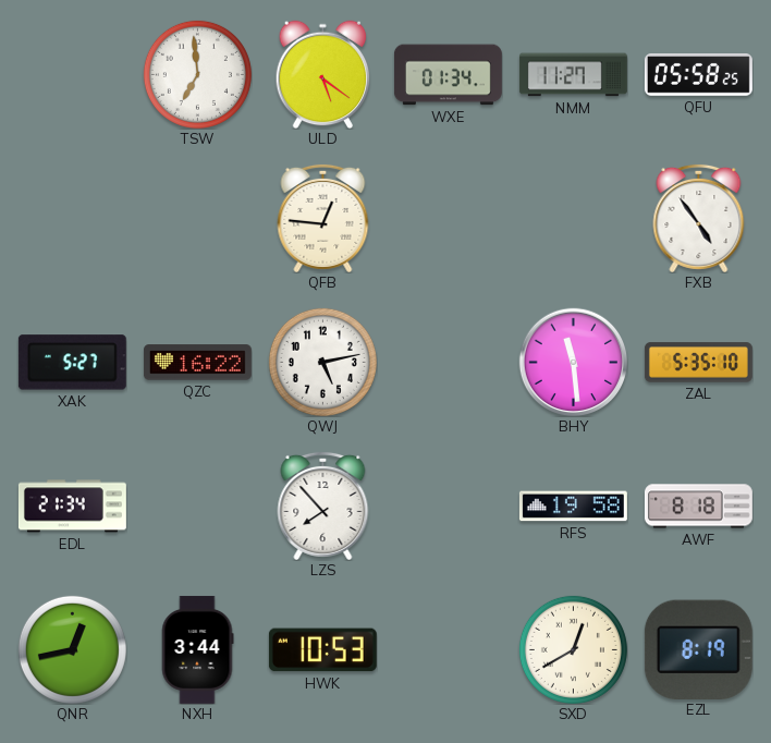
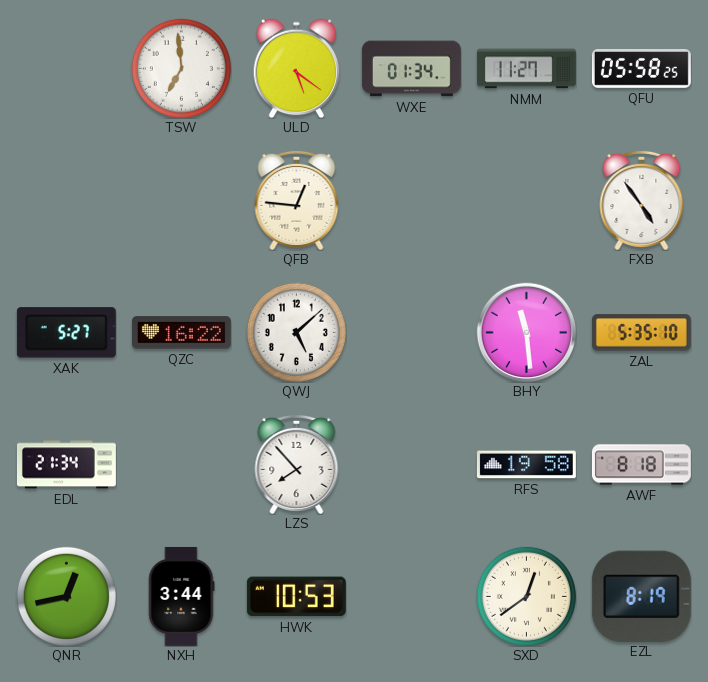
QWJ: 5:13 -> 5:08
SXD: 12:40 -> 12:39
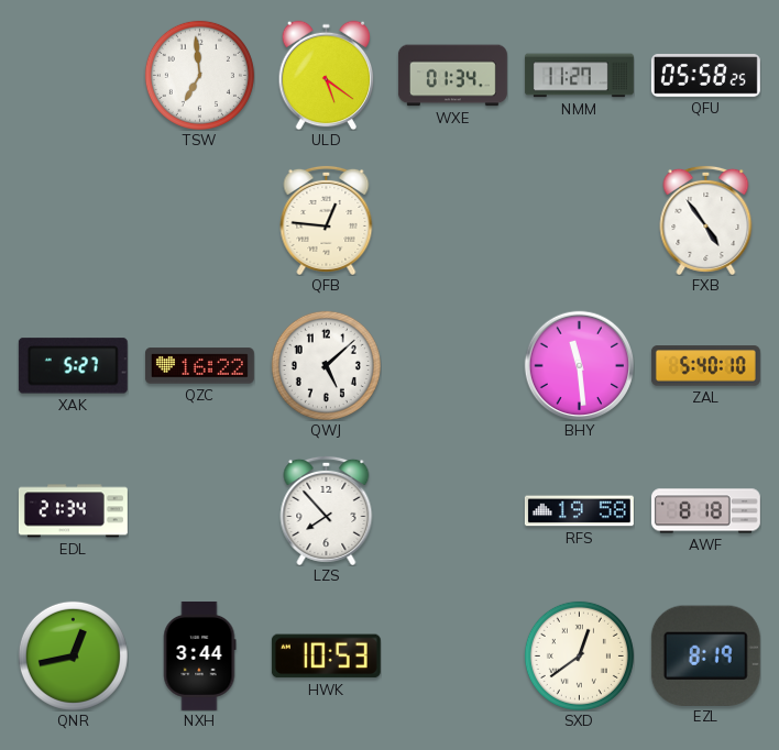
ZAL: 5:35 -> 5:40
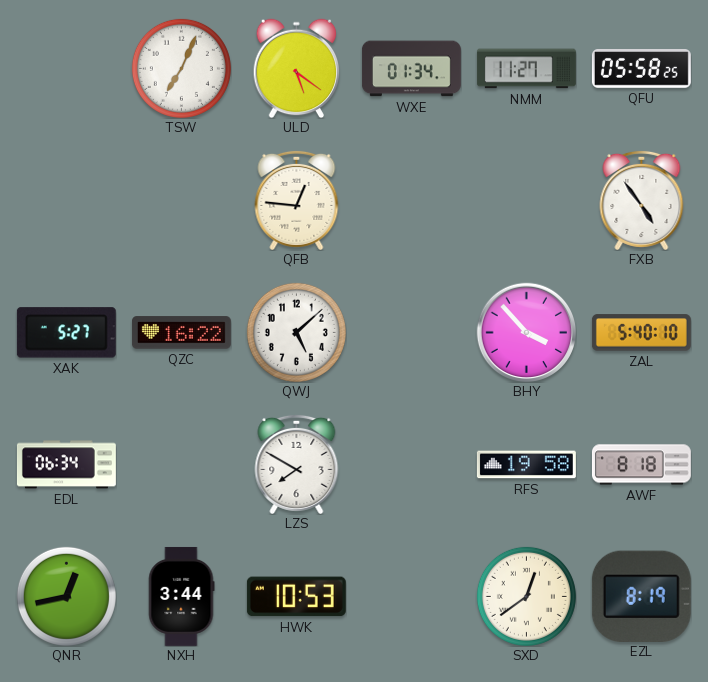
TSW: 6:59 -> 7:04
BHY: 11:29 -> 3:53
EDL: 21:34 -> 06:34
LZS: 7:53 -> 7:50
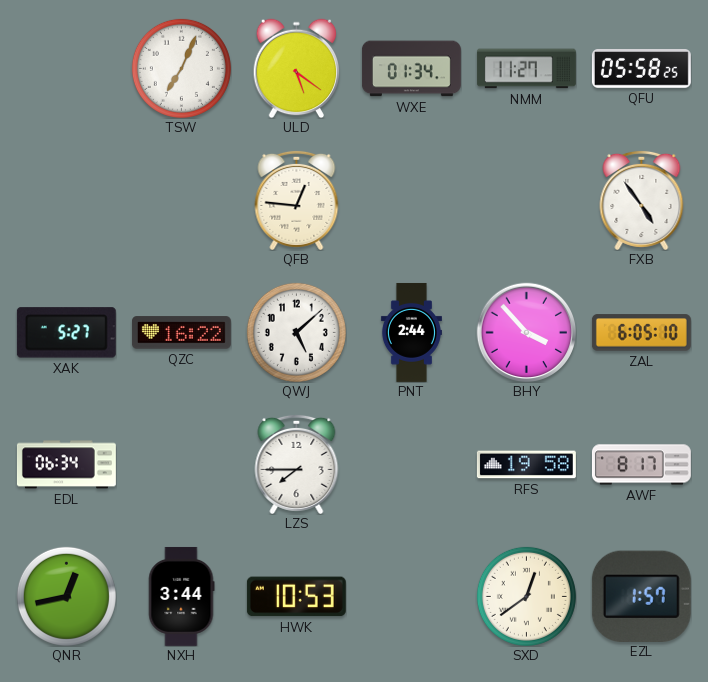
PNT: none -> 2:44
ZAL: 5:40 -> 6:05
LZS: 7:50 -> 7:45
AWF: 8:18 -> 8:17
EZL: 8:19 -> 1:57
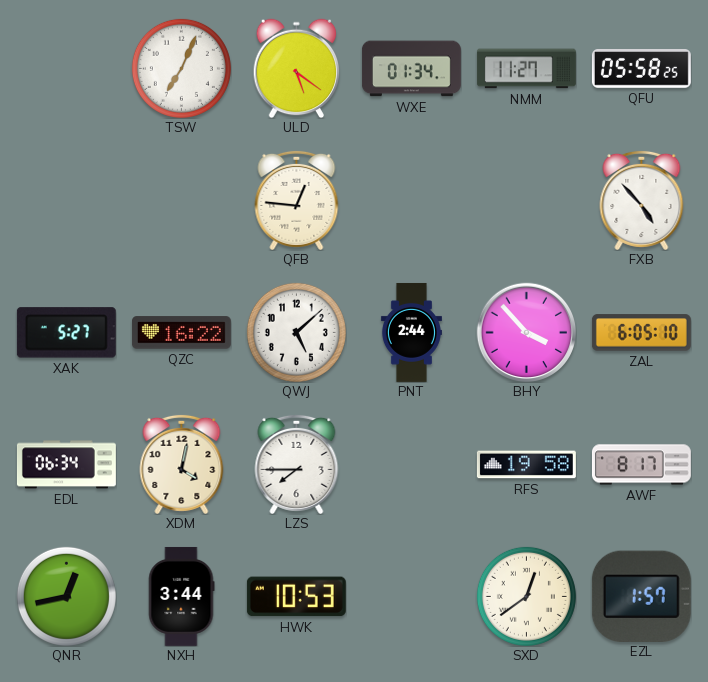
FXB: 4:54 -> 4:53
XDM: none -> 4:02
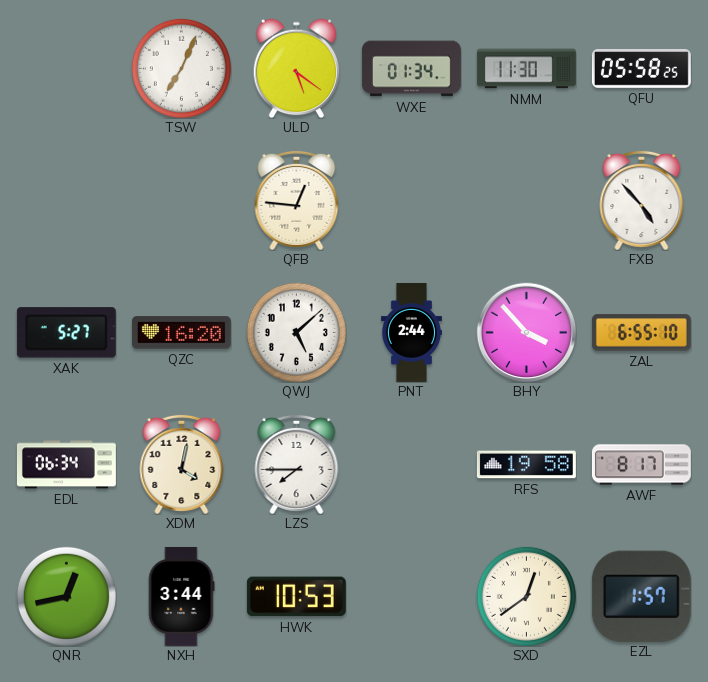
NMM: 11:27 -> 11:30
QZC: 16:22 -> 16:20
ZAL: 6:05 -> 6:55
